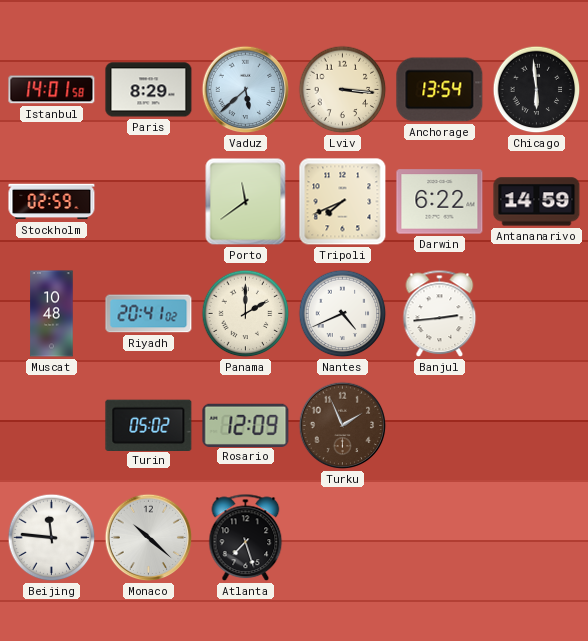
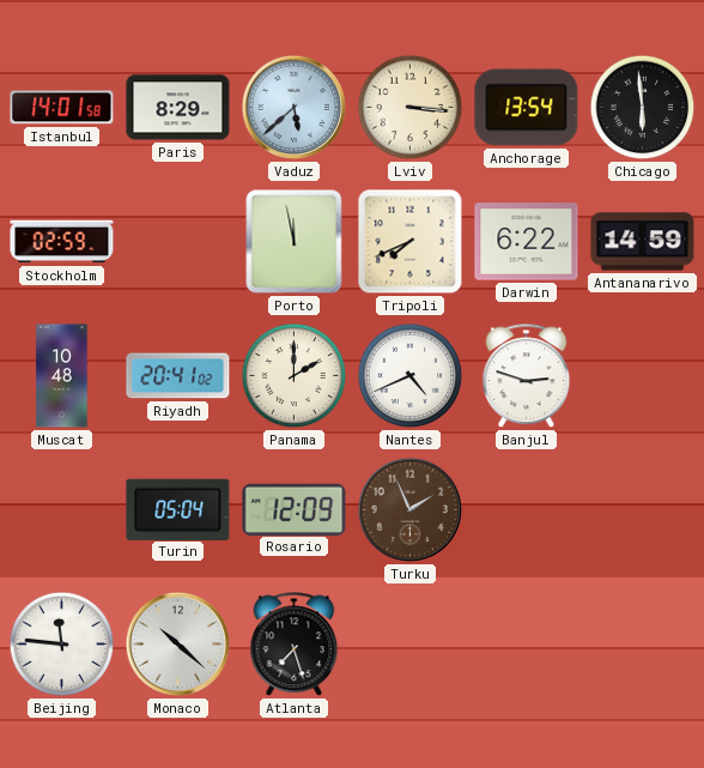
Porto: 11:39 -> 11:58
Banjul: 2:44 -> 2:48
Turin: 05:02 -> 05:04
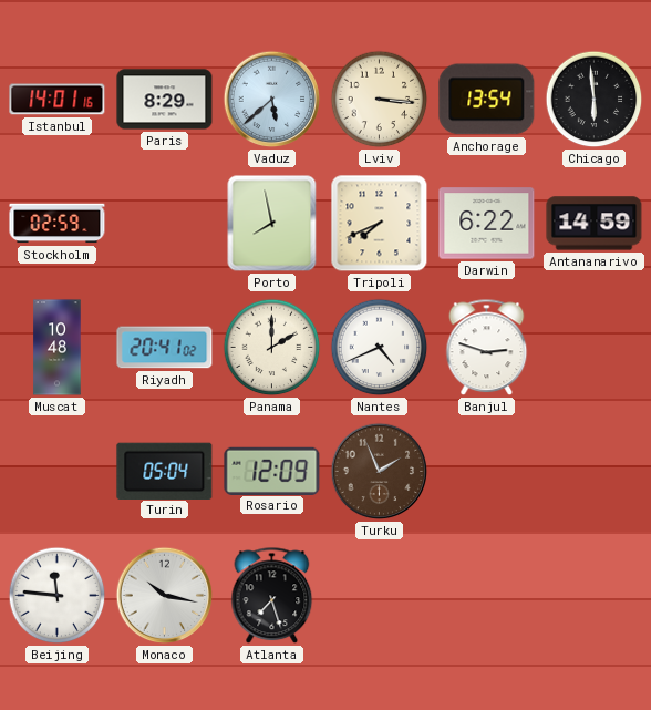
Istanbul: 14:01:58 -> 14:01:16
Porto: 11:58 -> 7:58
Monaco: 10:22 -> 10:17
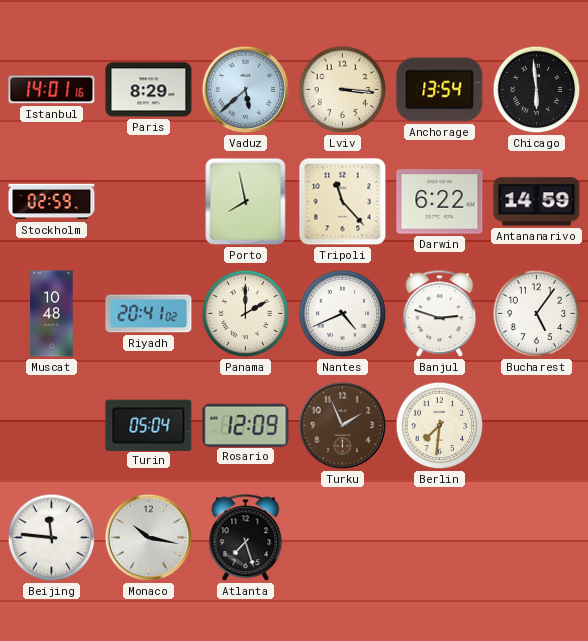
Tripoli: 7:41 -> 11:23
Bucharest: none -> 5:06
Berlin: none -> 7:31
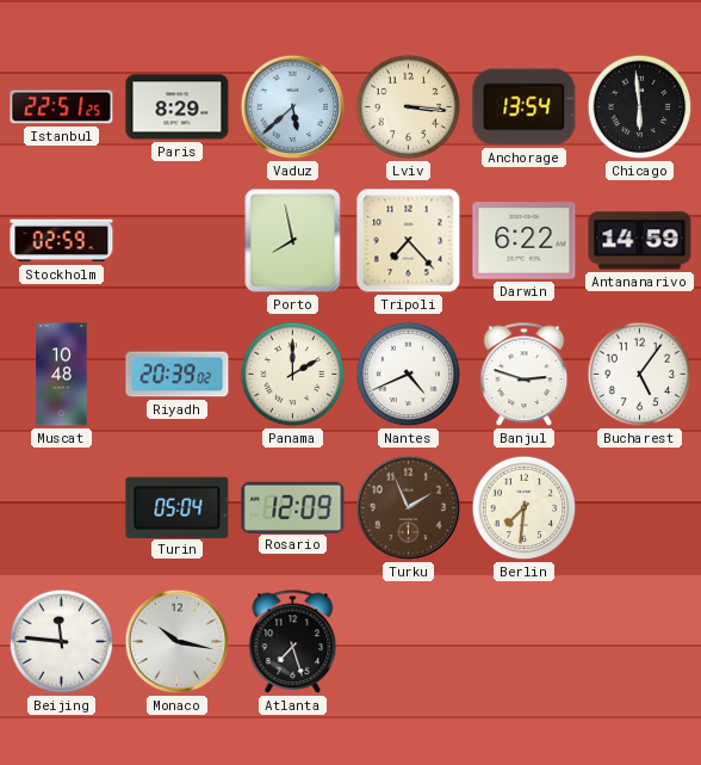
Istanbul: 14:01 -> 22:51
Tripoli: 11:23 -> 7:23
Riyadh: 20:41 -> 20:39
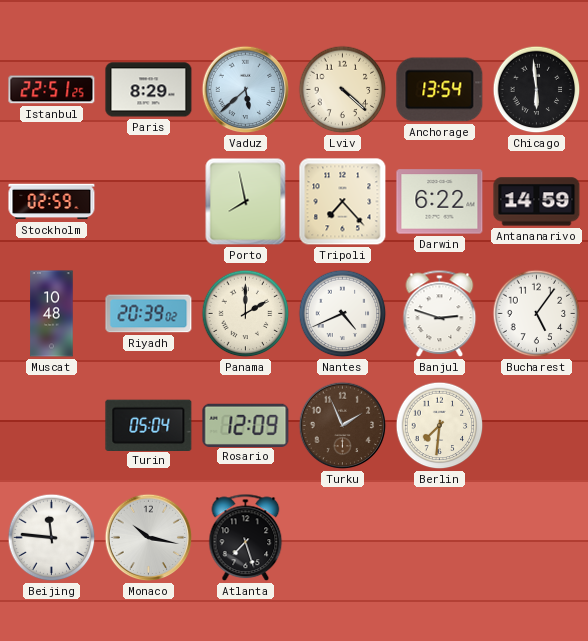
Lviv: 3:16 -> 4:22
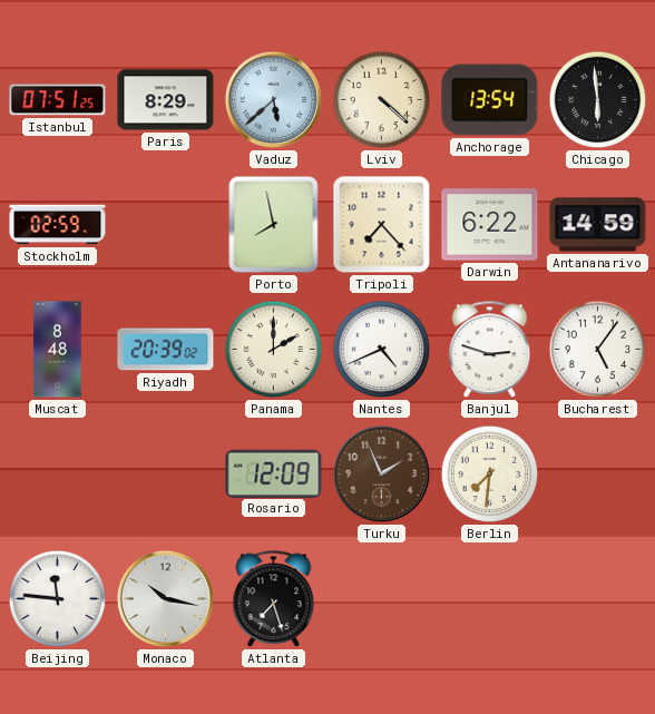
Istanbul: 22:51 -> 07:51
Muscat: 10:48 -> 8:48
Turin: 05:04 -> none
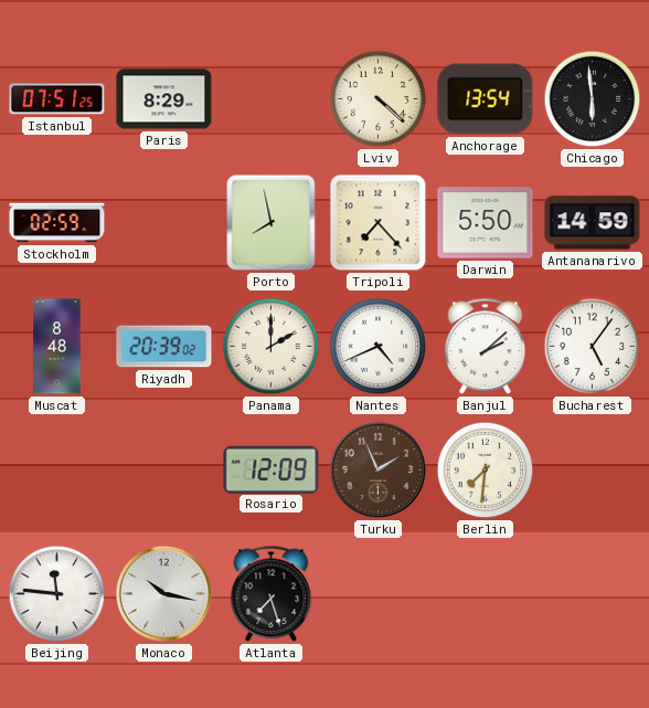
Vaduz: 5:38 -> none
Darwin: 6:22 -> 5:50
Banjul: 2:48 -> 2:08
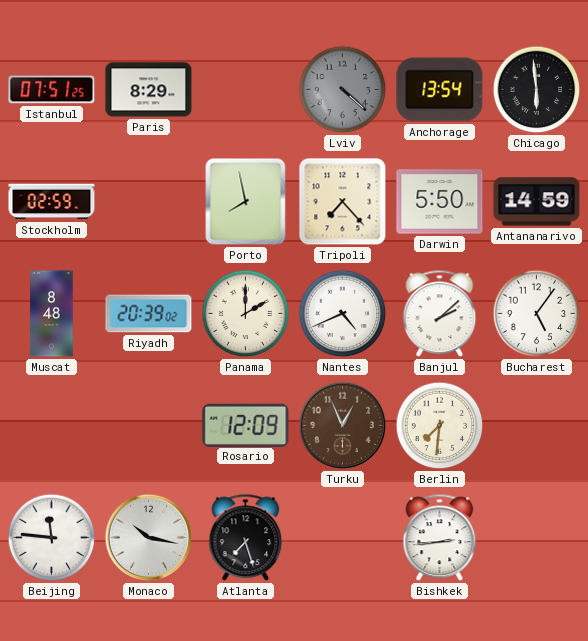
Lviv dial: cream -> grey
Turku: 1:56 -> 12:56
Bishkek: none -> 2:44
